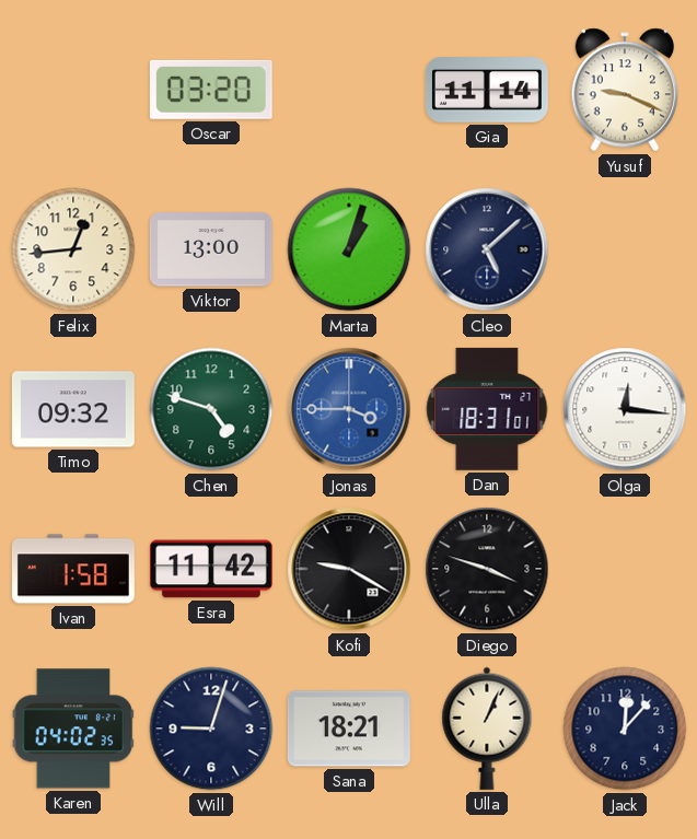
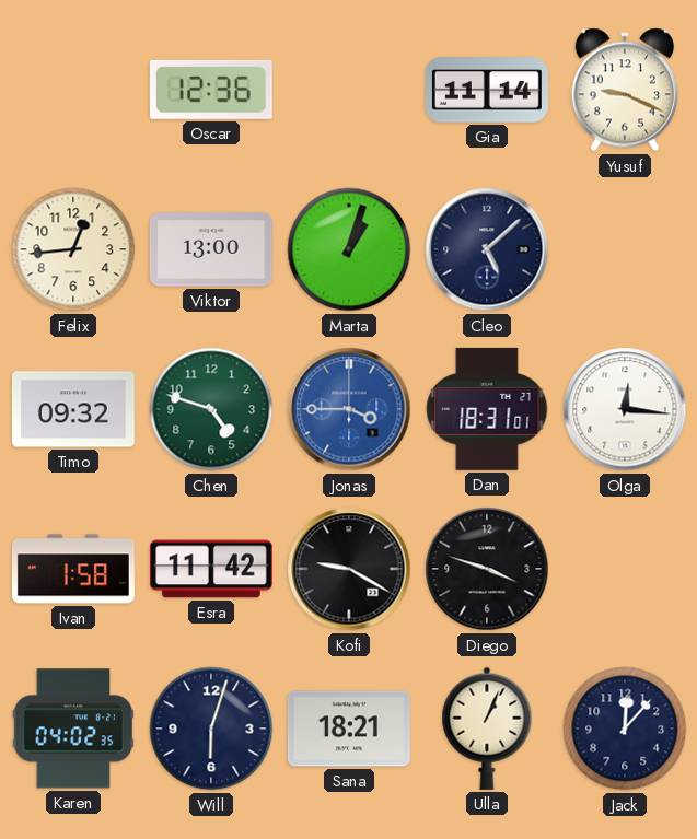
Oscar: 03:20 -> 12:36
Will: 9:03 -> 6:03
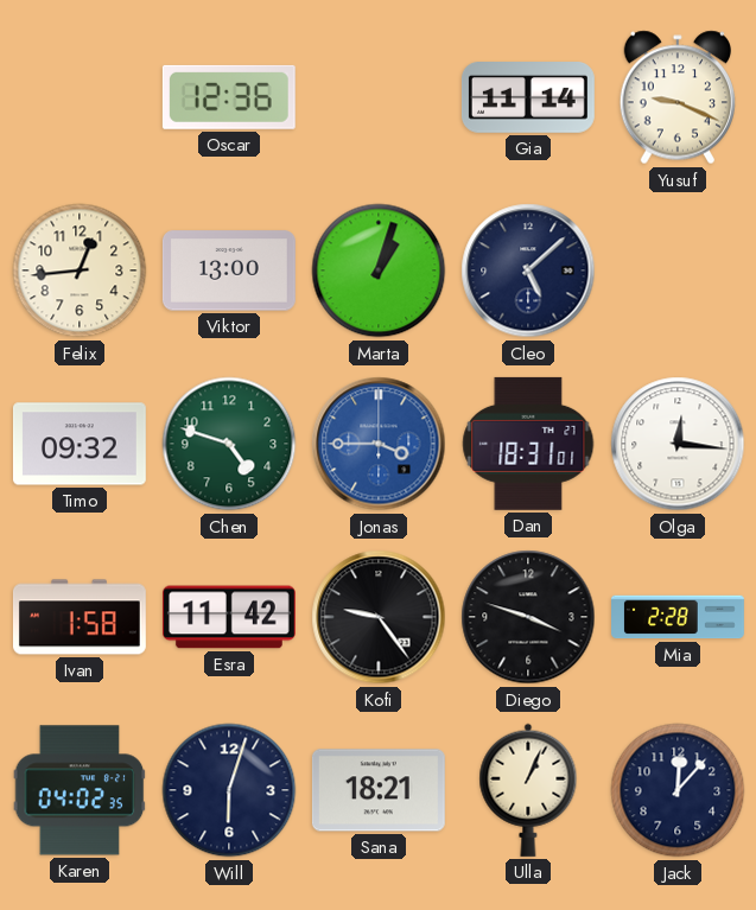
Kofi: 9:20 -> 9:24
Mia: none -> 2:28
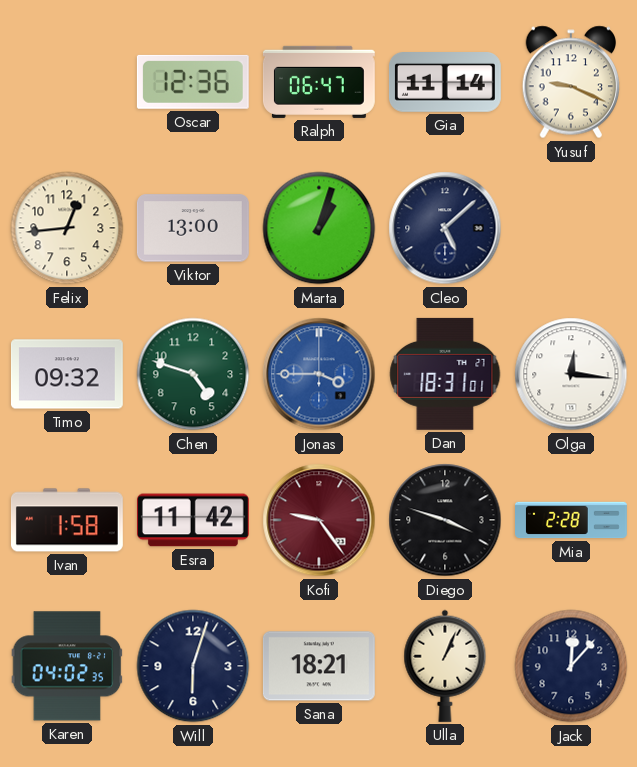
Ralph: none -> 06:47
Kofi dial: black -> burgundy
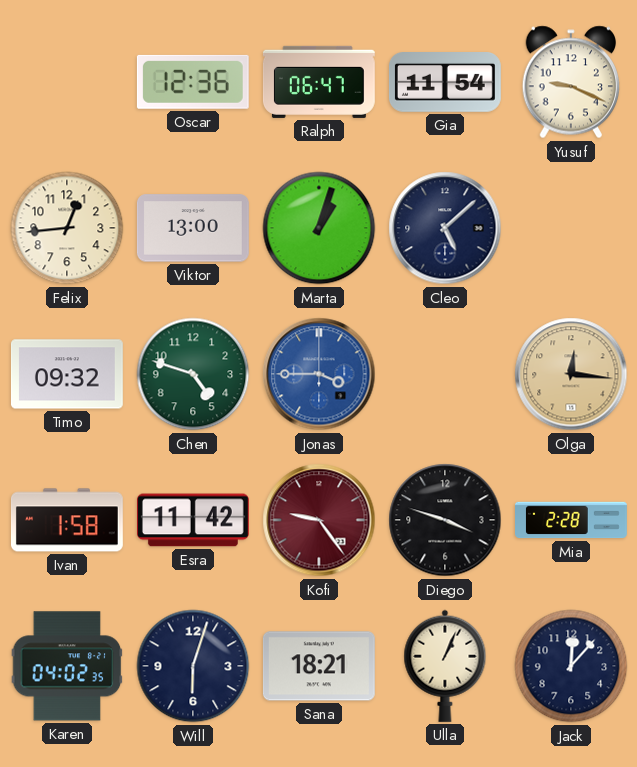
Gia: 11:14 -> 11:54
Dan: 18:31 -> none
Olga dial: white -> champagne
